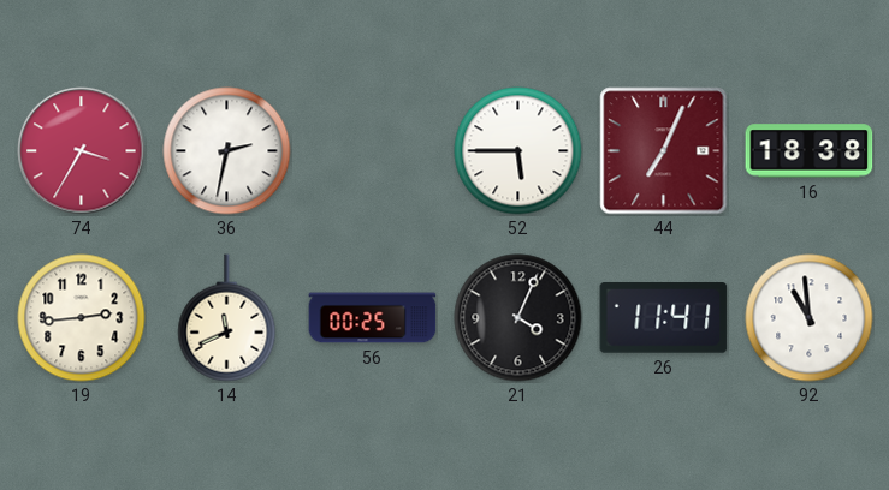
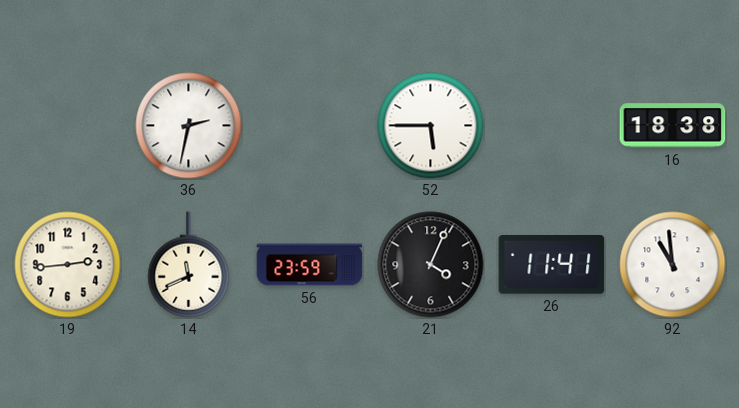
74: 3:35 -> none
44: 7:04 -> none
56: 00:25 -> 23:59
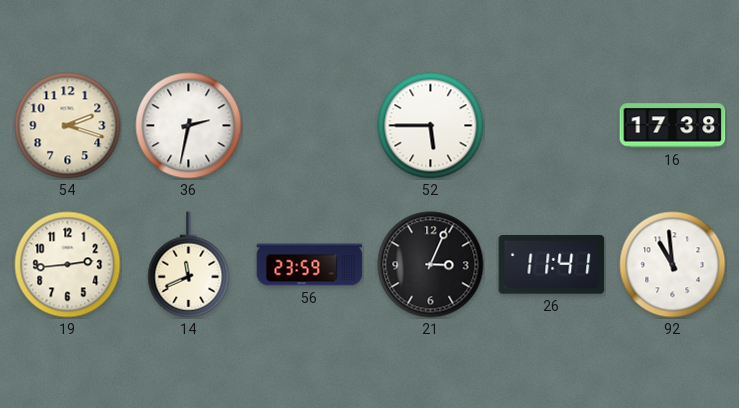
54: none -> 2:18
16: 18:38 -> 17:38
21: 4:04 -> 3:04
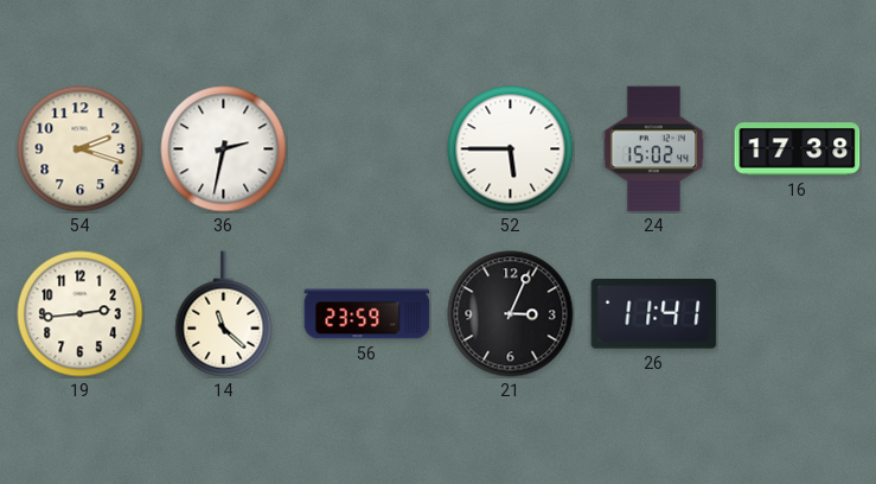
24: none -> 15:02
14: 11:41 -> 11:22
92: 10:59 -> none
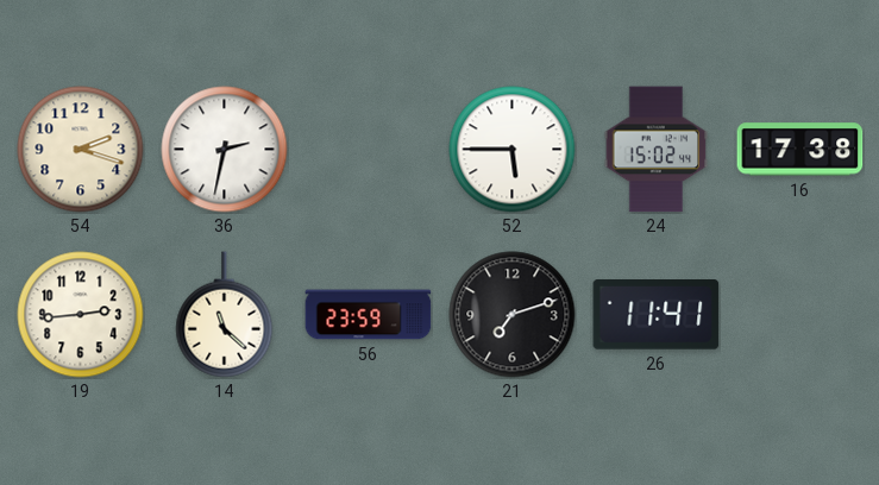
21: 3:04 -> 7:12
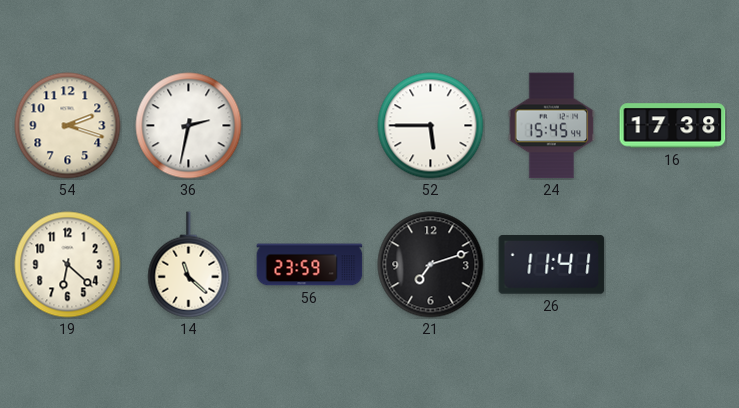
24: 15:02 -> 15:45
19: 2:44 -> 6:22
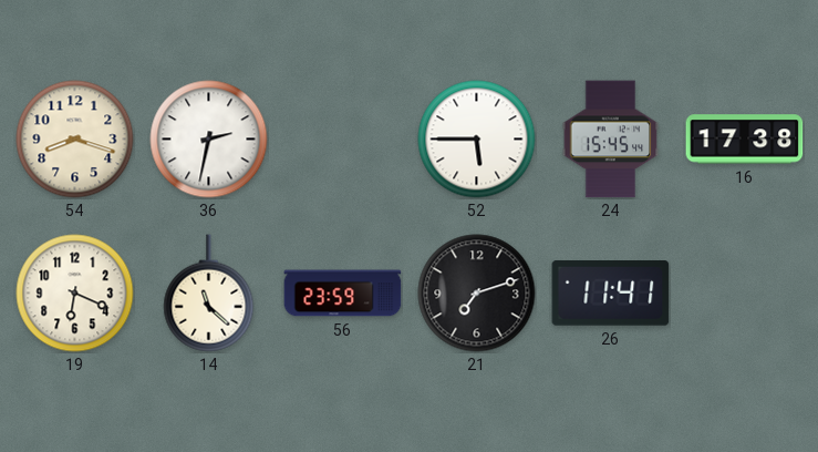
54: 2:18 -> 8:18
19: 6:22 -> 6:19
